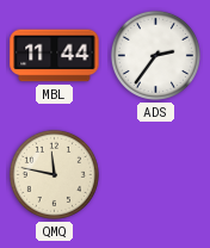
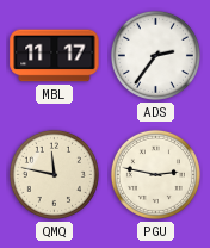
MBL: 11:44 -> 11:17
PGU: none -> 2:47
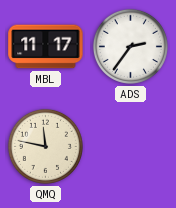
PGU: 2:47 -> none
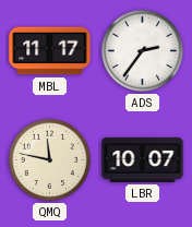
LBR: none -> 10:07
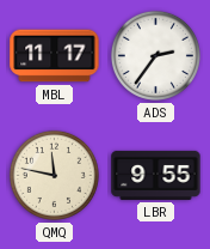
LBR: 10:07 -> 9:55
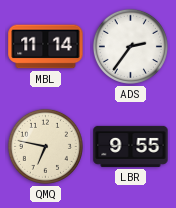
MBL: 11:17 -> 11:14
QMQ: 11:47 -> 6:47
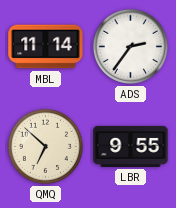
QMQ: 6:47 -> 6:52
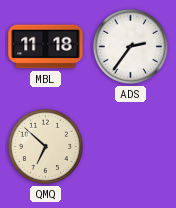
MBL: 11:14 -> 11:18
LBR: 9:55 -> none
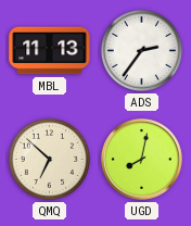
MBL: 11:18 -> 11:13
UGD: none -> 8:02
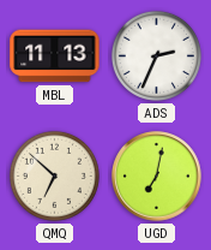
ADS: 2:36 -> 2:34
UGD: 8:02 -> 7:02
